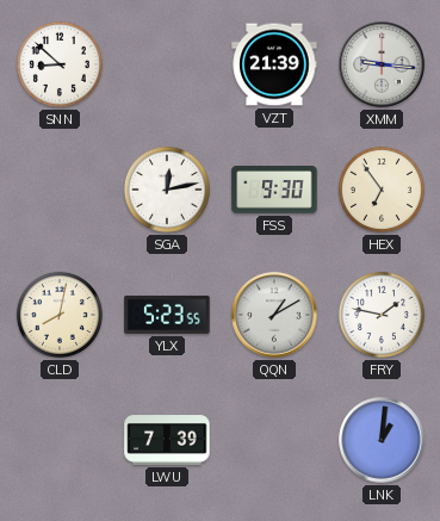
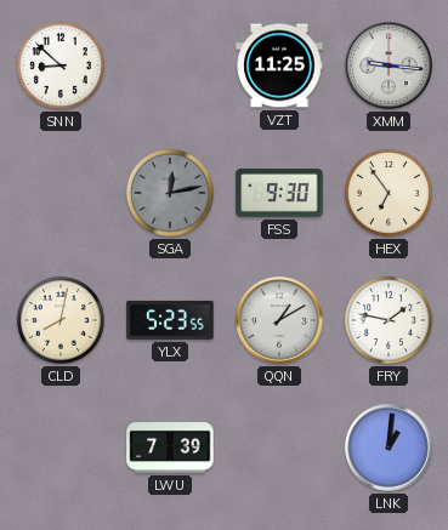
VZT: 21:39 -> 11:25
SGA dial: white -> grey
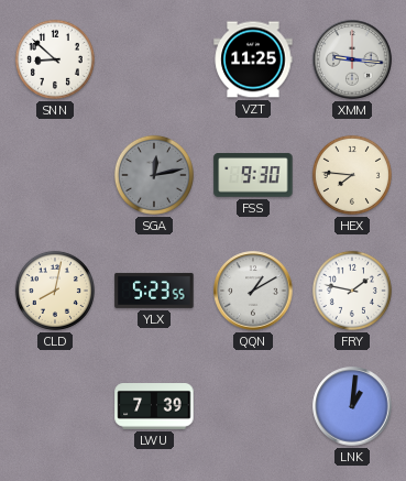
HEX: 6:54 -> 7:46
